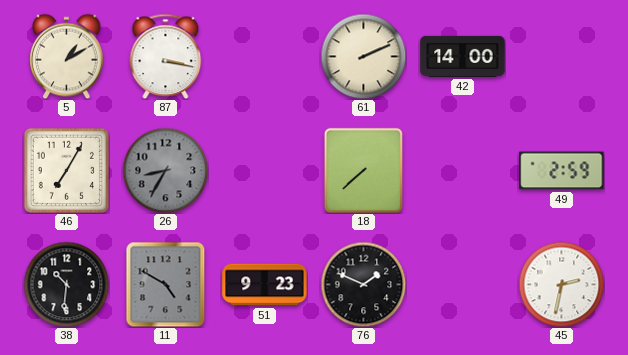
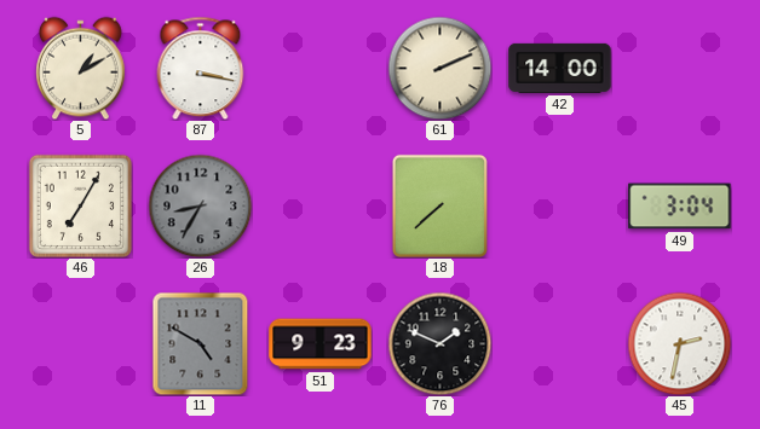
49: 2:59 -> 3:04
38: 10:31 -> none
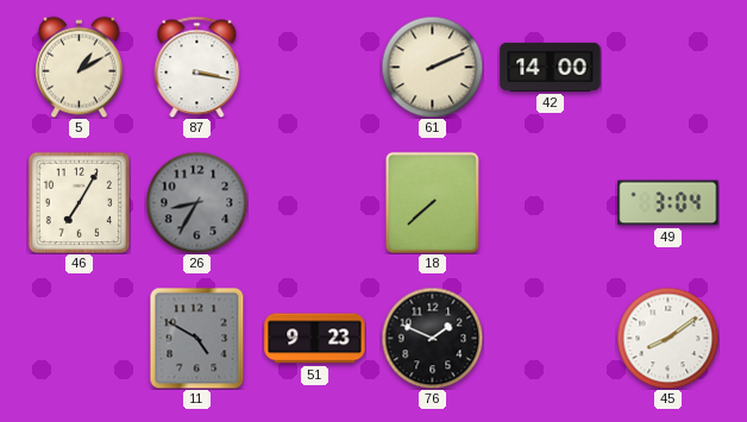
45: 2:32 -> 8:09
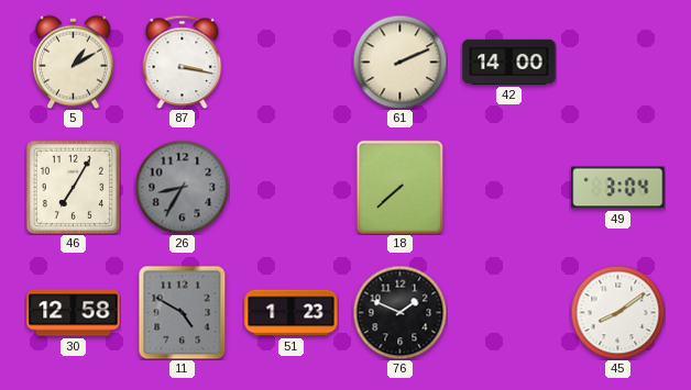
30: none -> 12:58
51: 9:23 -> 1:23
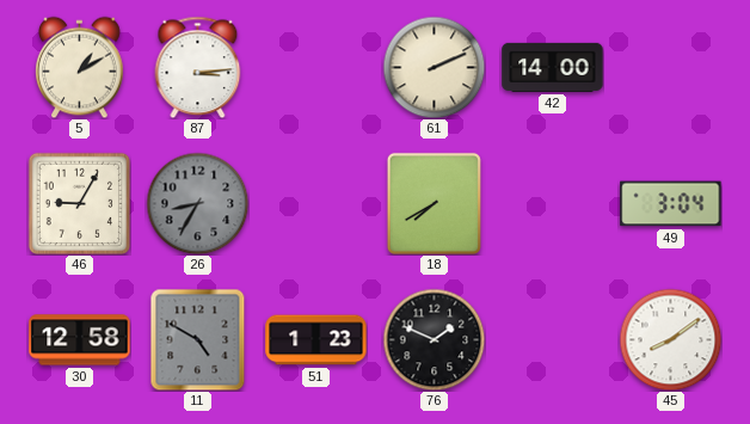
87: 3:17 -> 3:14
46: 7:05 -> 9:05
18: 7:38 -> 7:40
